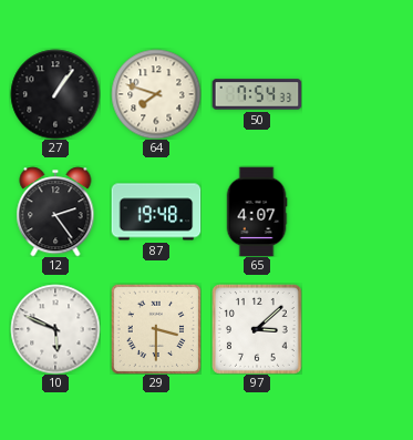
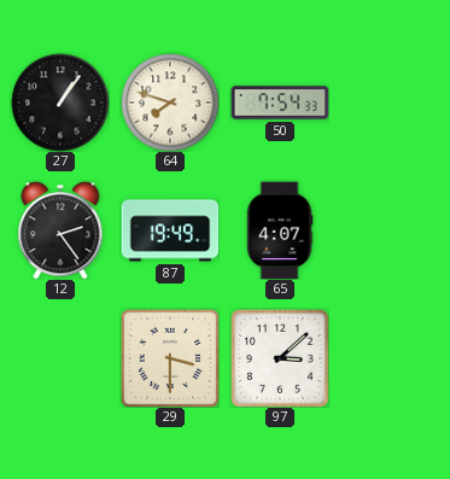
87: 19:48 -> 19:49
10: 5:49 -> none
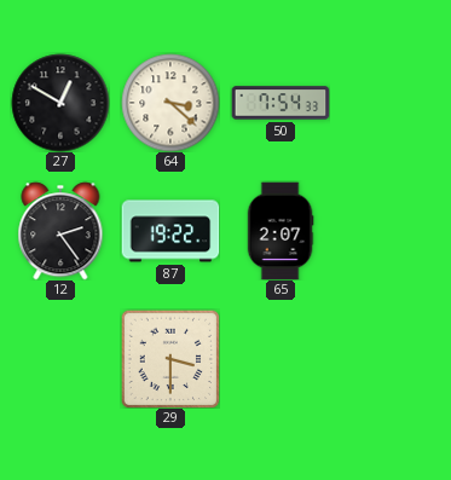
27: 1:06 -> 12:50
64: 7:48 -> 3:22
87: 19:49 -> 19:22
65: 4:07 -> 2:07
97: 3:08 -> none
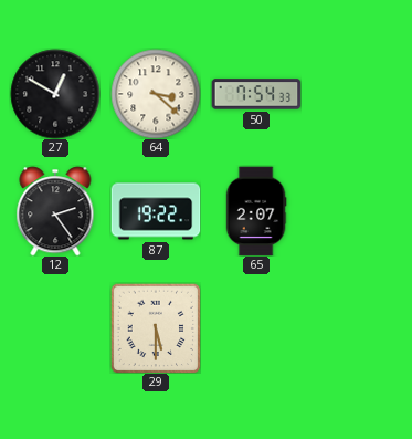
29: 3:30 -> 5:30
